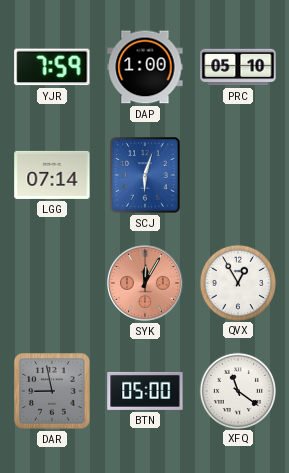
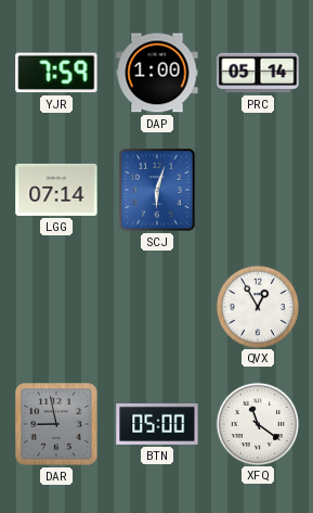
PRC: 05:10 -> 05:14
SYK: 12:05 -> none
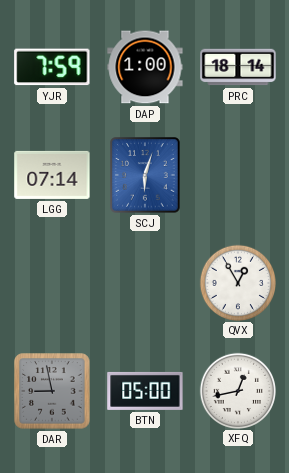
PRC: 05:14 -> 18:14
XFQ: 11:21 -> 12:43
